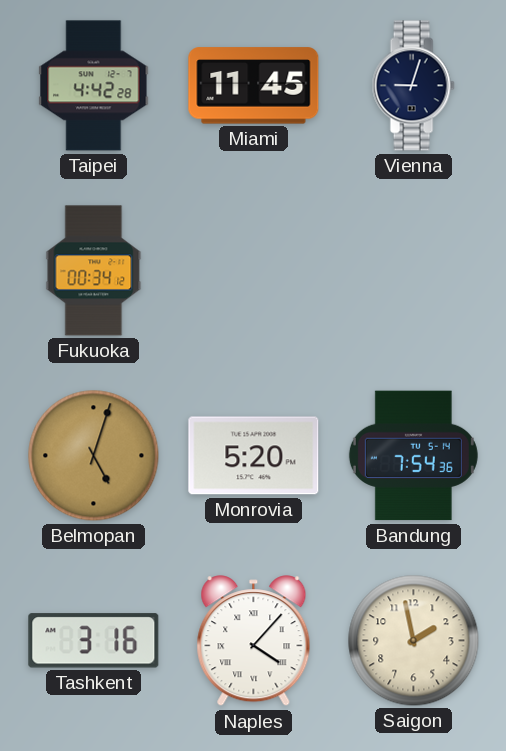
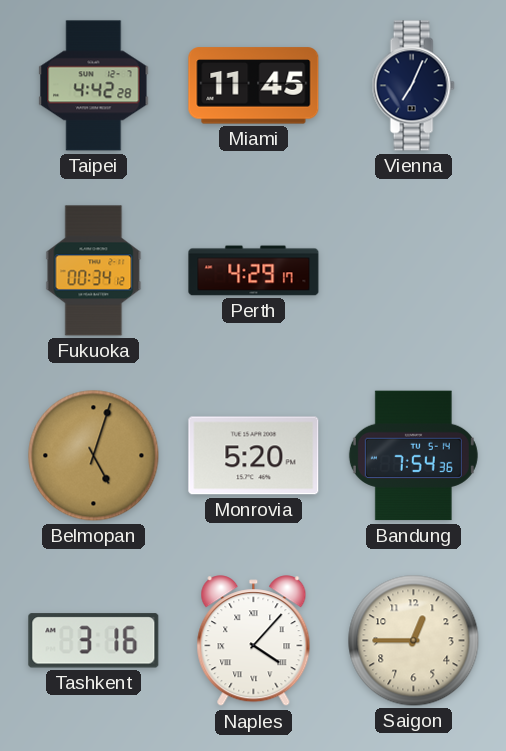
Vienna: 9:03 -> 7:04
Perth: none -> 4:29
Saigon: 1:58 -> 12:45
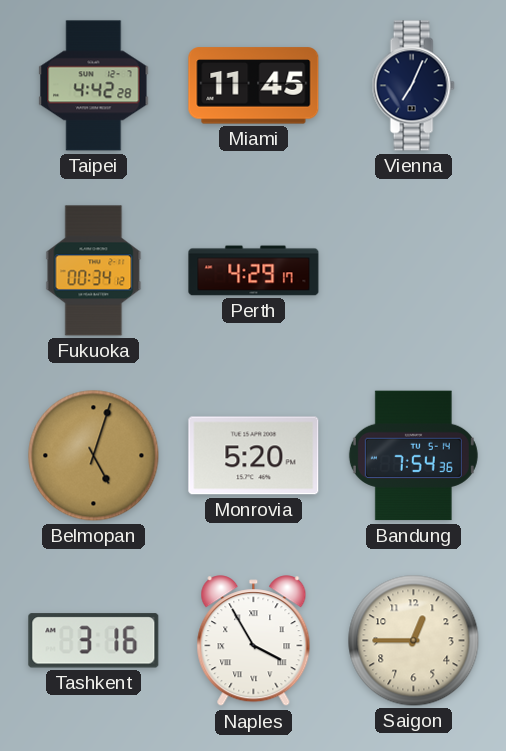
Naples: 4:07 -> 3:55
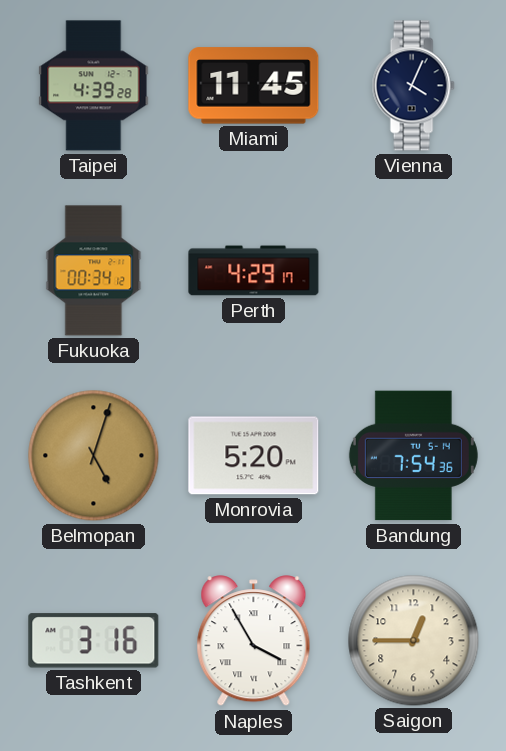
Taipei: 4:42 -> 4:39
Vienna: 7:04 -> 4:04
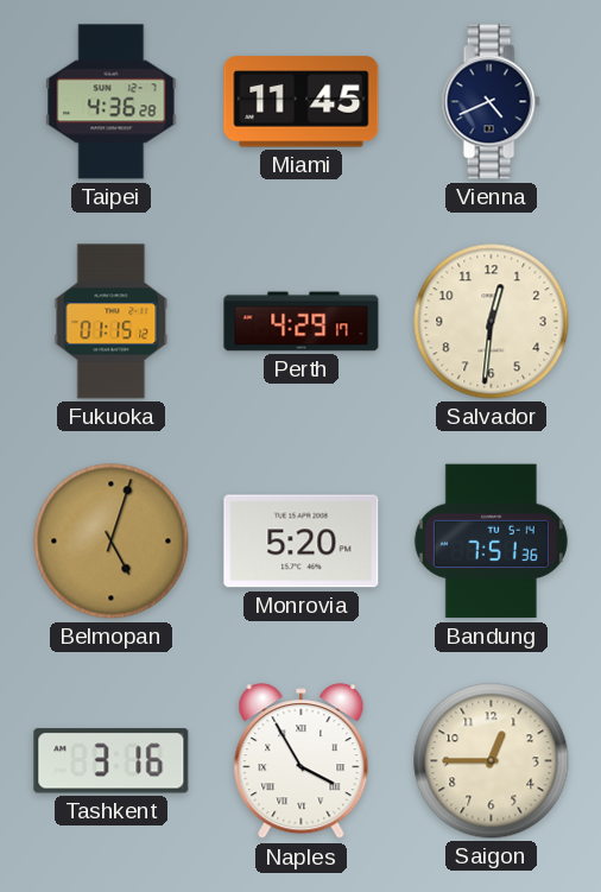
Taipei: 4:39 -> 4:36
Vienna: 4:04 -> 4:41
Fukuoka: 00:34 -> 01:15
Salvador: none -> 12:31
Bandung: 7:54 -> 7:51
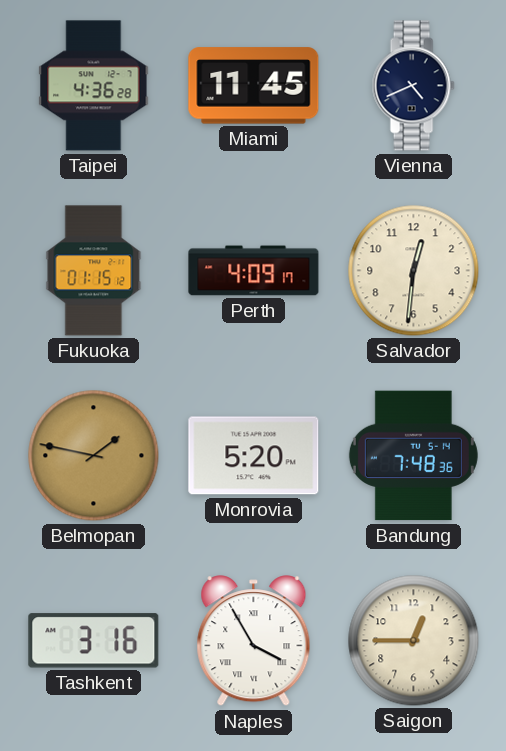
Perth: 4:29 -> 4:09
Belmopan: 5:03 -> 1:47
Bandung: 7:51 -> 7:48
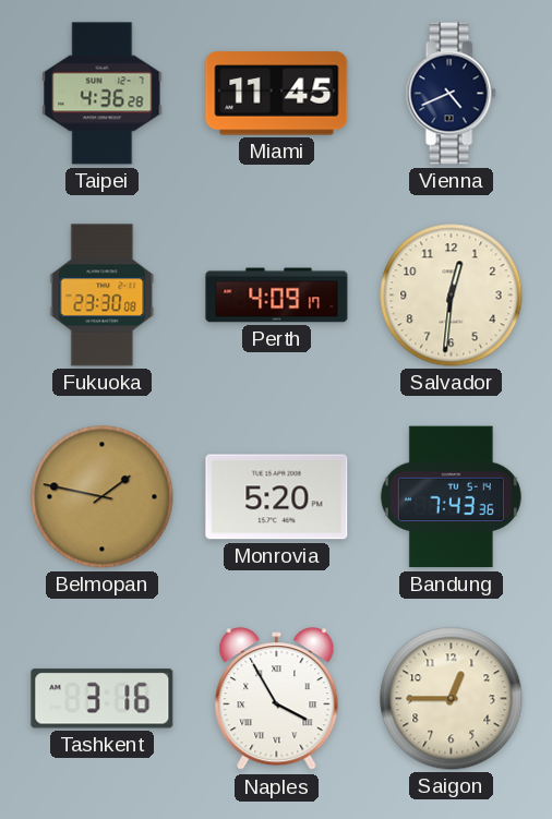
Fukuoka: 01:15 -> 23:30
Bandung: 7:48 -> 7:43
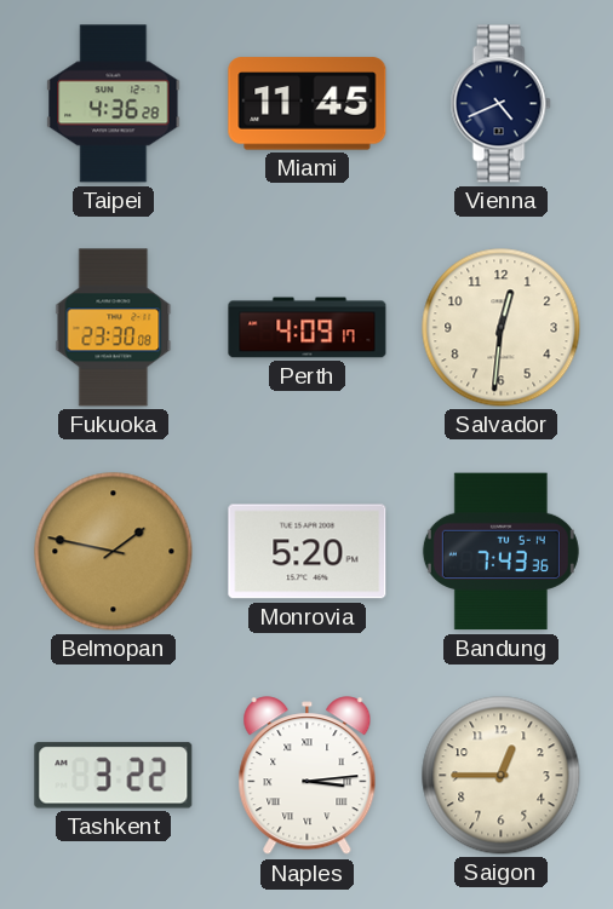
Tashkent: 3:16 -> 3:22
Naples: 3:55 -> 3:14
